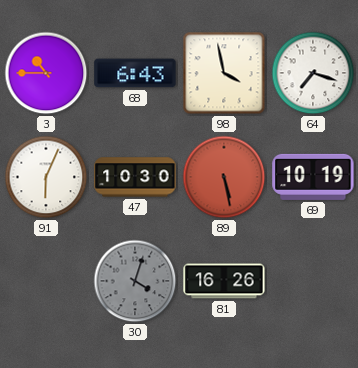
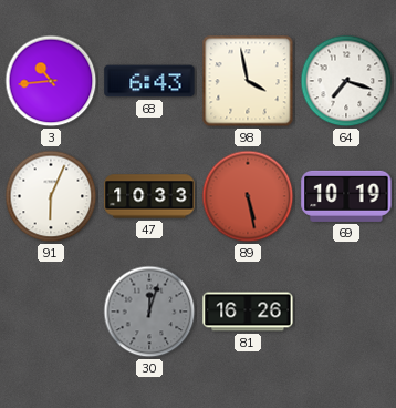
3: 10:45 -> 10:44
47: 10:30 -> 10:33
30: 4:03 -> 12:03
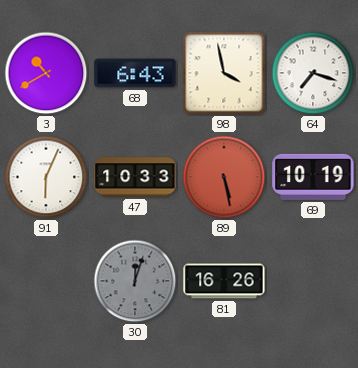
3: 10:44 -> 10:40
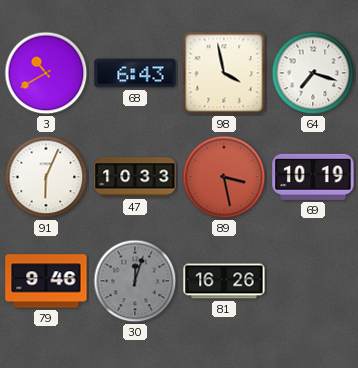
89: 5:28 -> 3:28
79: none -> 9:46
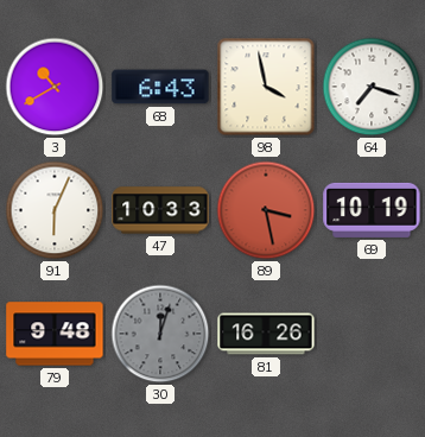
79: 9:46 -> 9:48
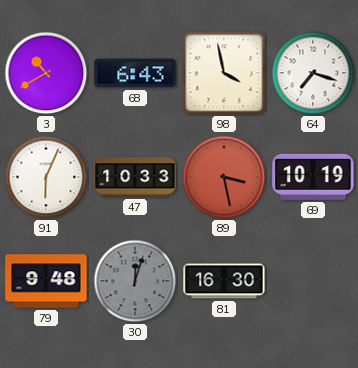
81: 16:26 -> 16:30
